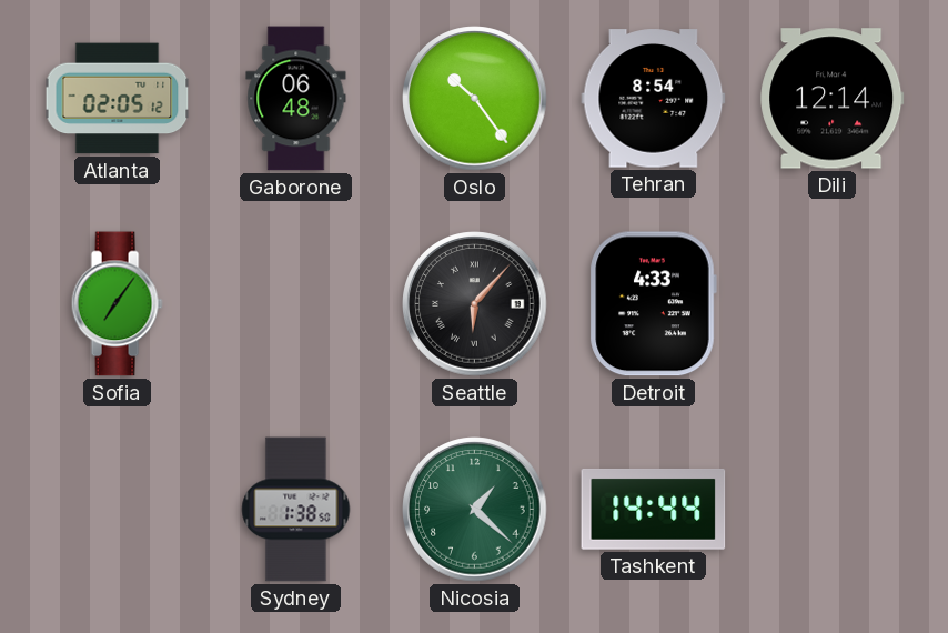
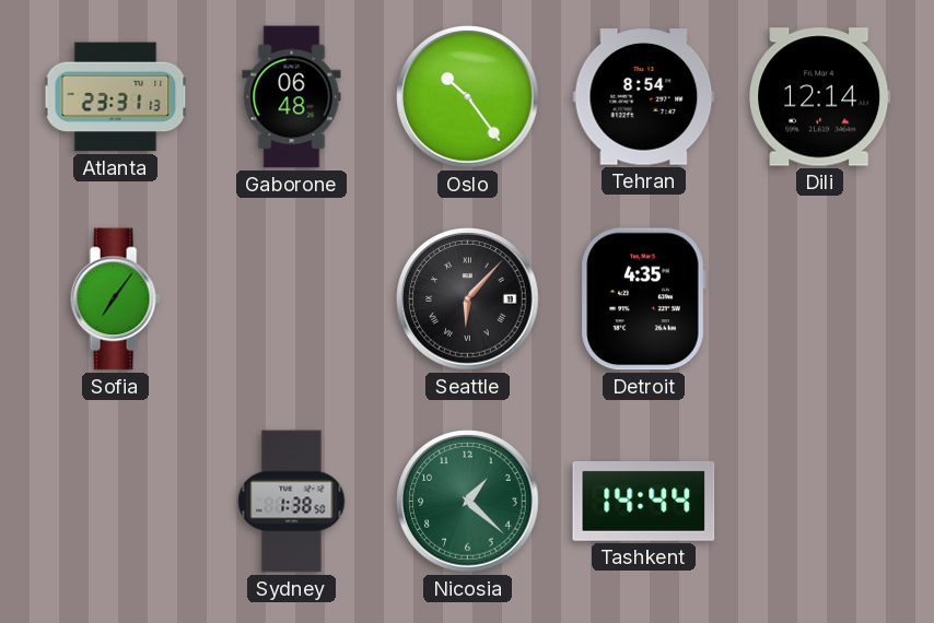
Atlanta: 02:05 -> 23:31
Detroit: 4:33 -> 4:35
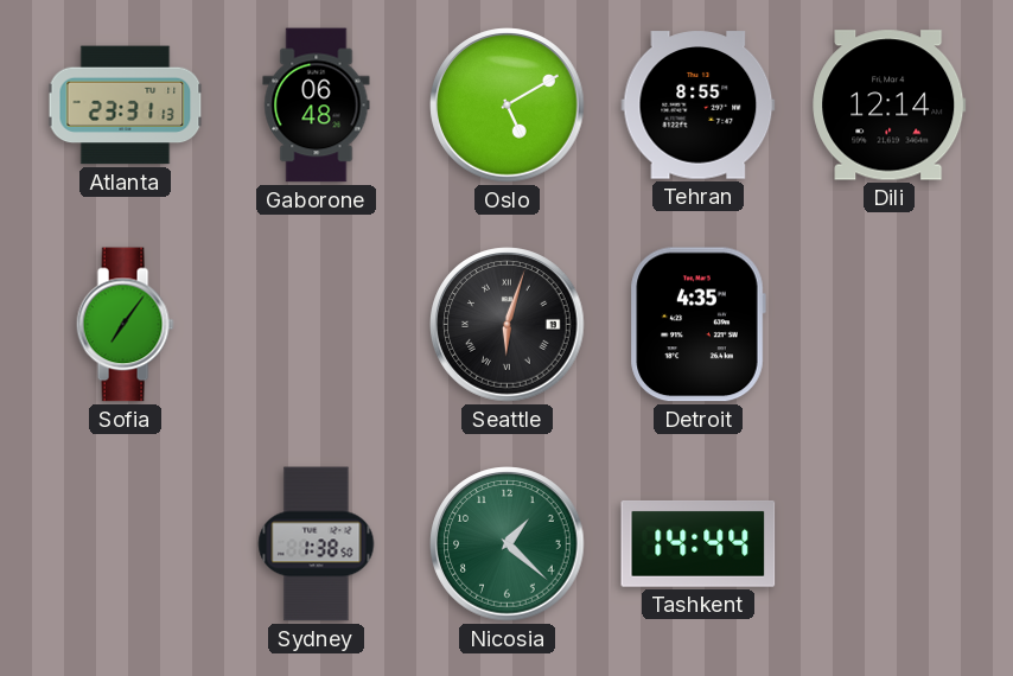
Oslo: 10:24 -> 5:10
Tehran: 8:54 -> 8:55
Seattle: 6:07 -> 6:03
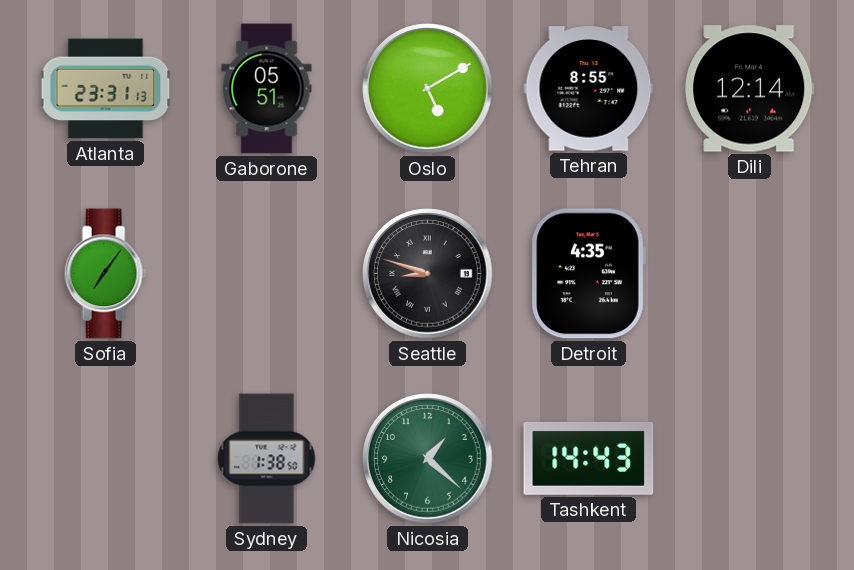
Gaborone: 06:48 -> 05:51
Seattle: 6:03 -> 8:48
Tashkent: 14:44 -> 14:43
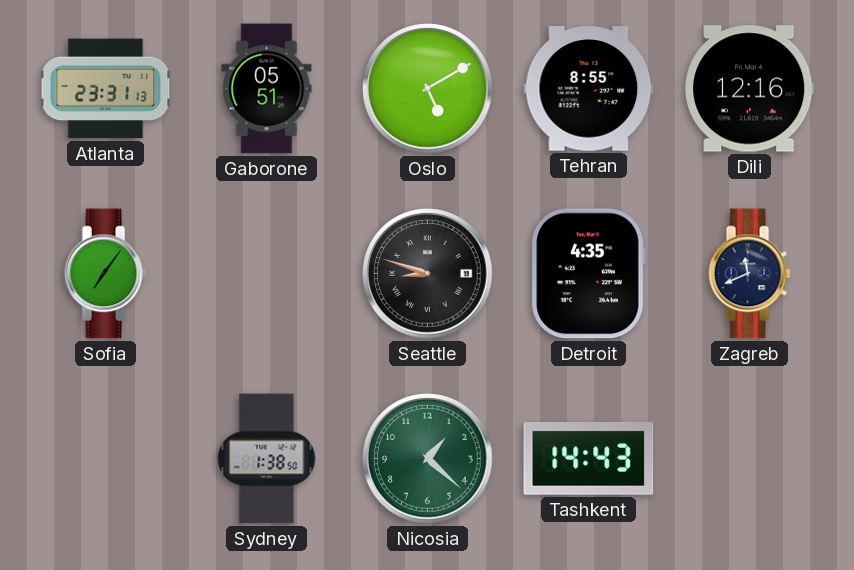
Dili: 12:14 -> 12:16
Zagreb: none -> 11:41
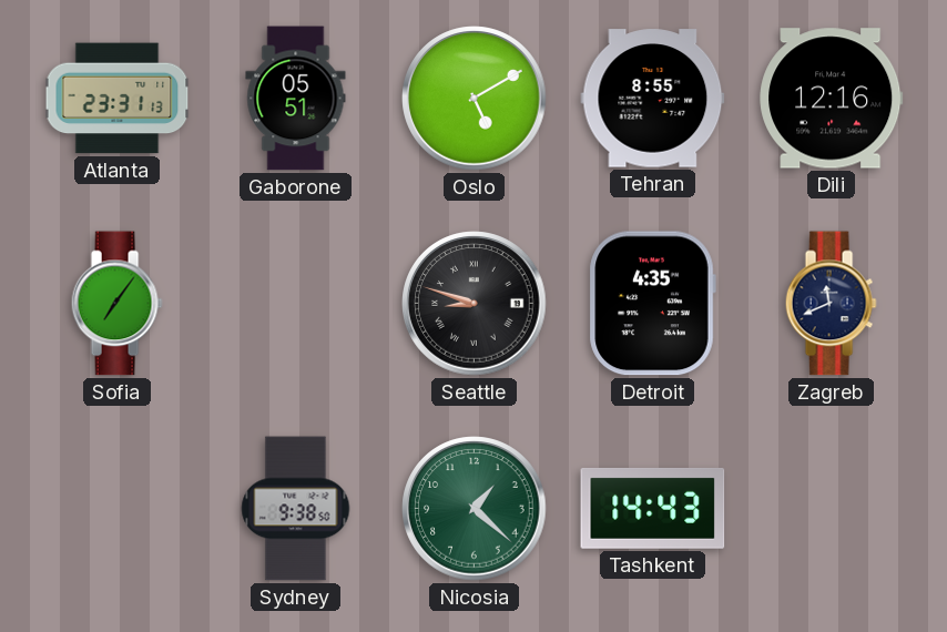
Sydney: 1:38 -> 9:38
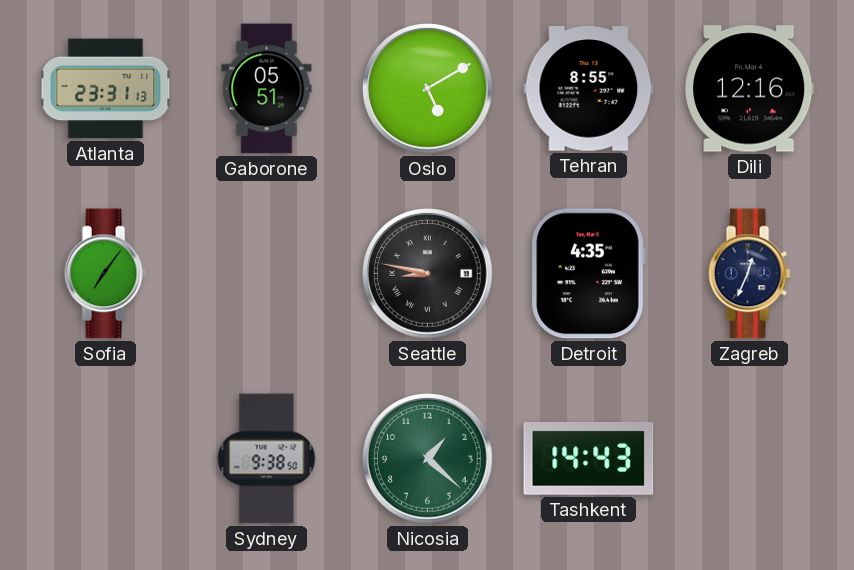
Seattle: 8:48 -> 8:47
Zagreb: 11:41 -> 12:34
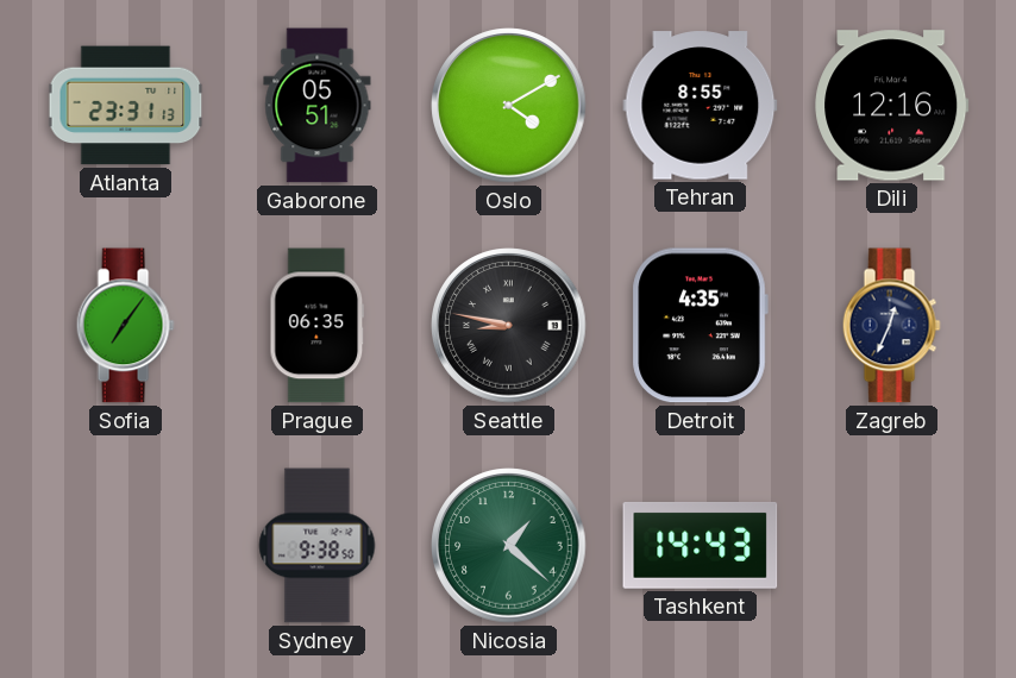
Oslo: 5:10 -> 4:10
Prague: none -> 06:35
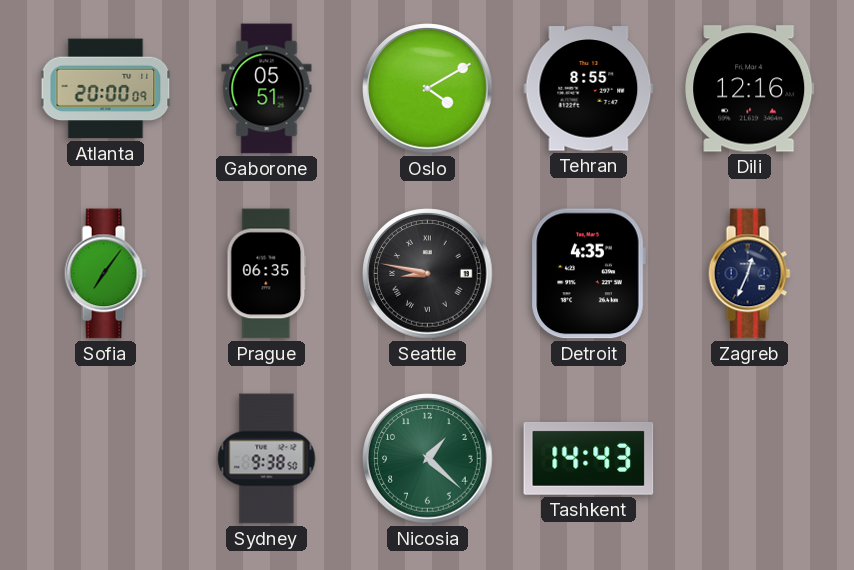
Atlanta: 23:31 -> 20:00
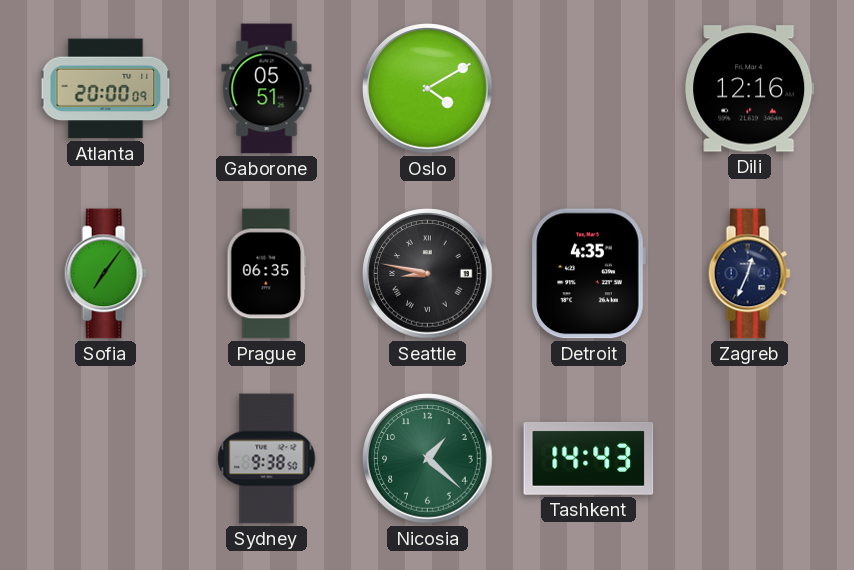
Tehran: 8:55 -> none
